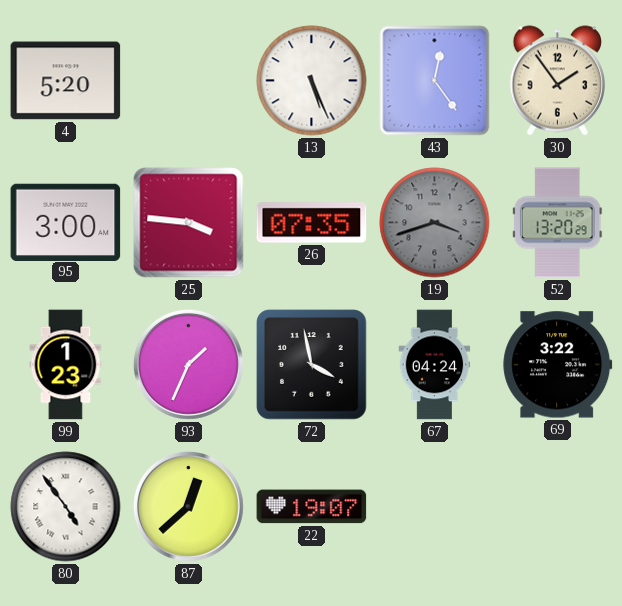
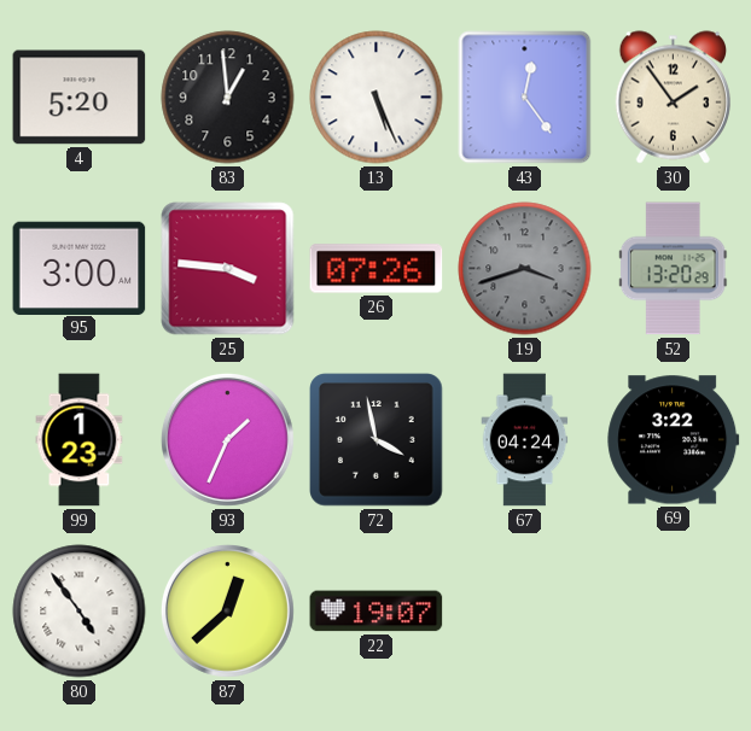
83: none -> 12:59
26: 07:35 -> 07:26
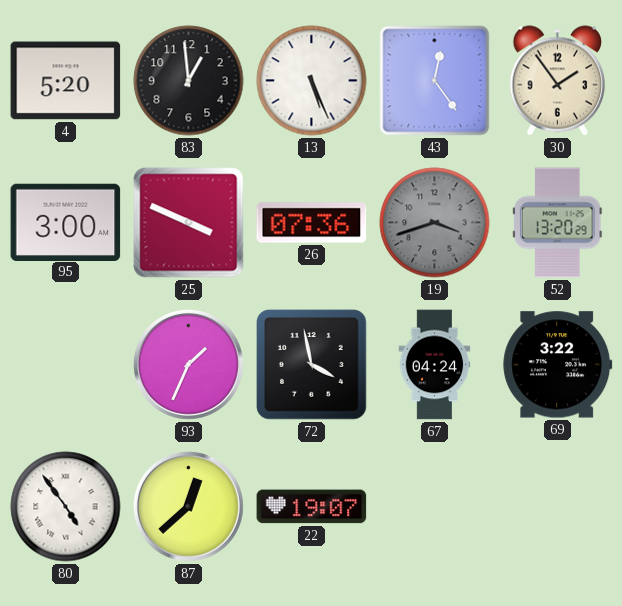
25: 3:46 -> 3:49
26: 07:26 -> 07:36
99: 1:23 -> none
